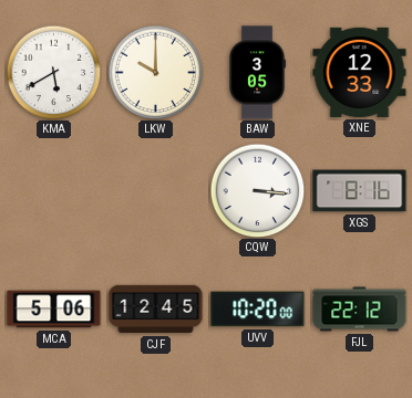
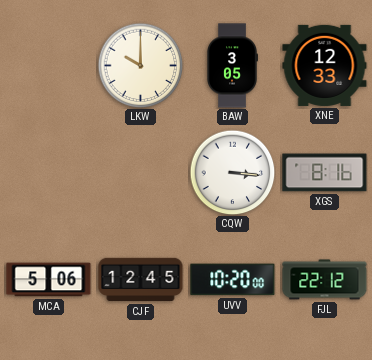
KMA: 5:40 -> none
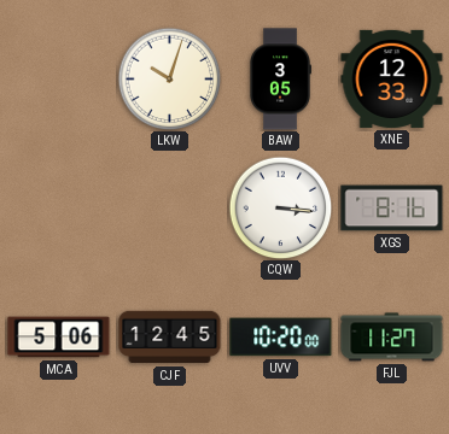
LKW: 10:00 -> 10:03
FJL: 22:12 -> 11:27
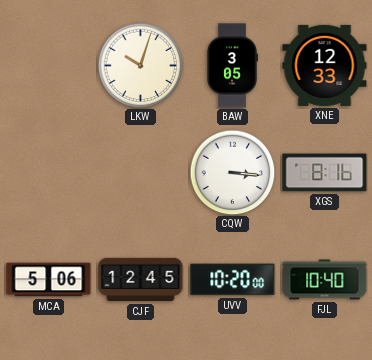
FJL: 11:27 -> 10:40
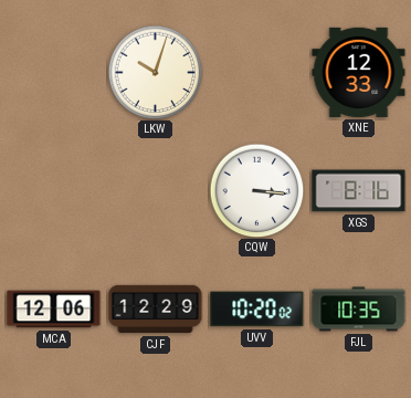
BAW: 3:05 -> none
MCA: 5:06 -> 12:06
CJF: 12:45 -> 12:29
UVV: 10:20:00 -> 10:20:02
FJL: 10:40 -> 10:35
